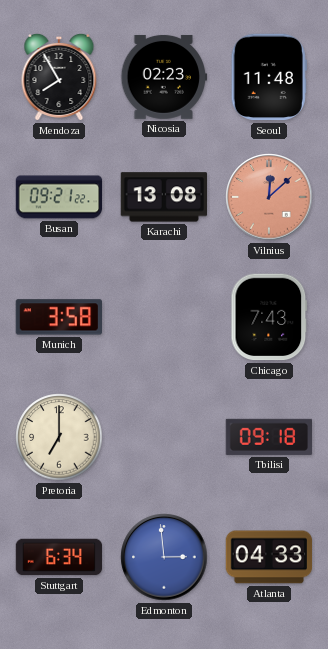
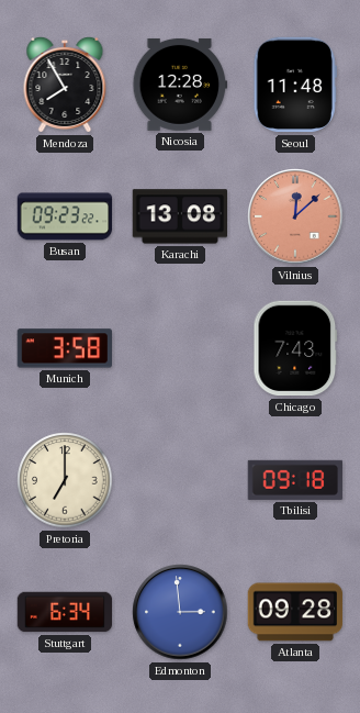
Nicosia: 02:23 -> 12:28
Busan: 09:21 -> 09:23
Atlanta: 04:33 -> 09:28
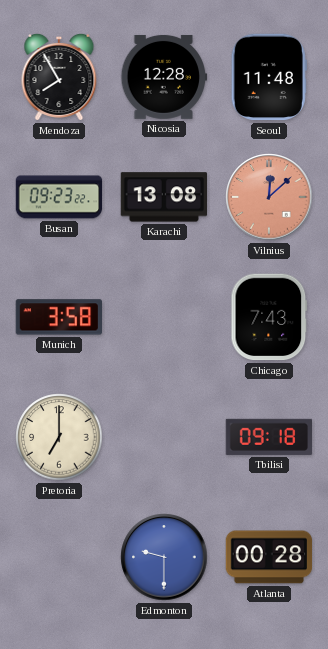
Stuttgart: 6:34 -> none
Edmonton: 2:59 -> 9:30
Atlanta: 09:28 -> 00:28
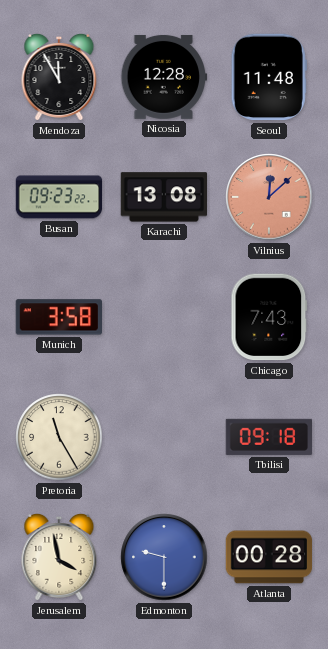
Mendoza: 7:55 -> 11:55
Pretoria: 7:00 -> 11:25
Jerusalem: none -> 3:58
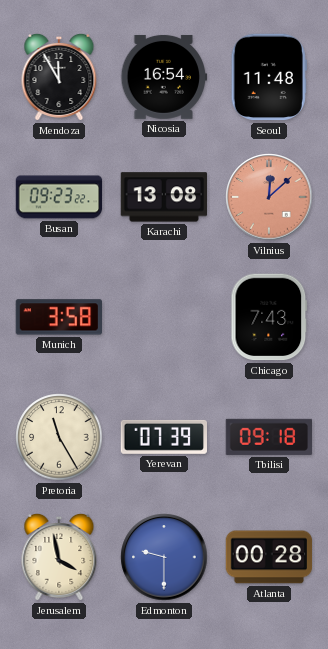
Nicosia: 12:28 -> 16:54
Yerevan: none -> 07:39
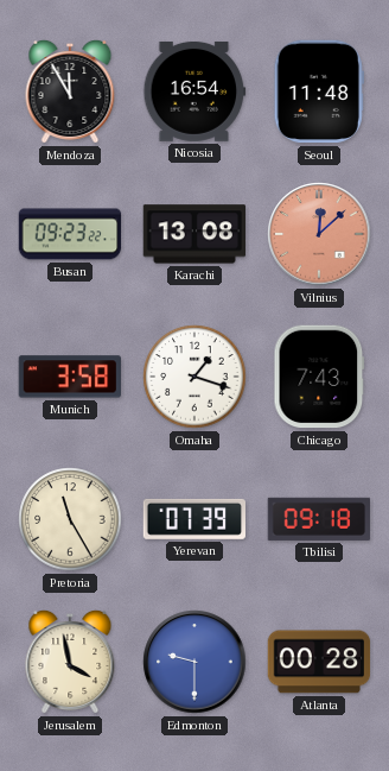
Omaha: none -> 1:18
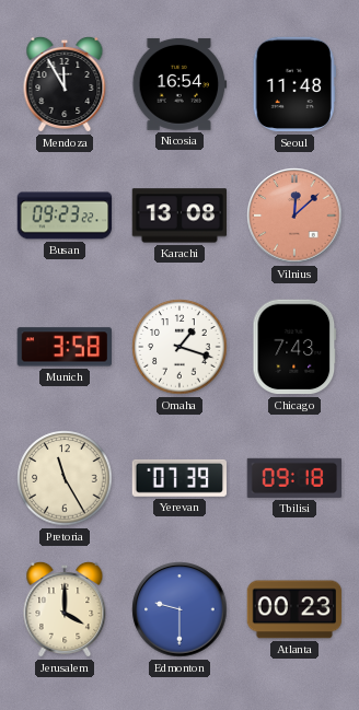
Jerusalem: 3:58 -> 4:00
Atlanta: 00:28 -> 00:23
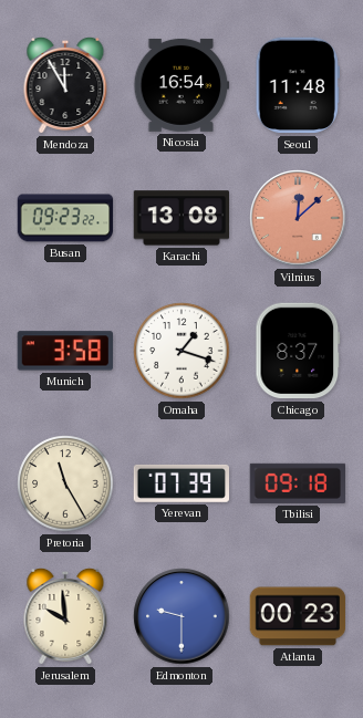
Chicago: 7:43 -> 8:37
Jerusalem: 4:00 -> 9:59
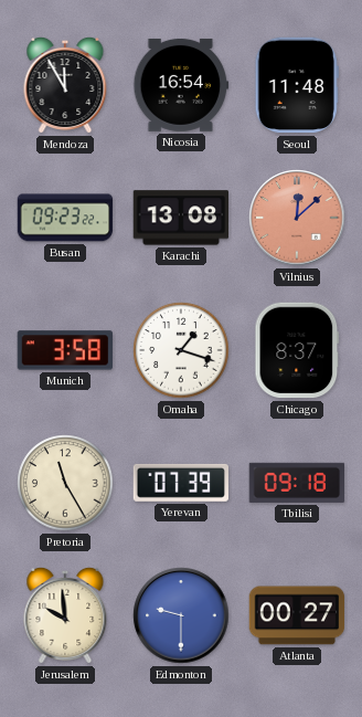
Atlanta: 00:23 -> 00:27
